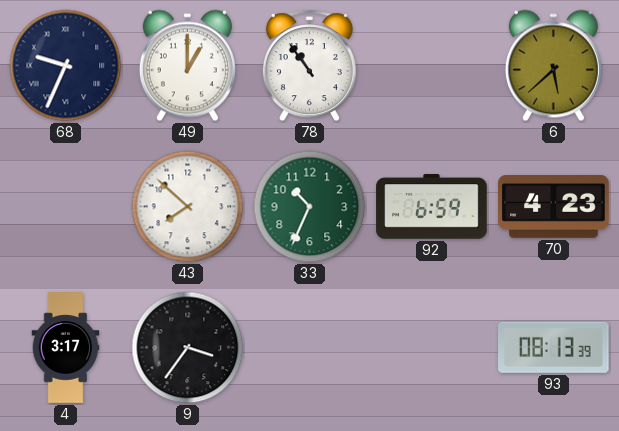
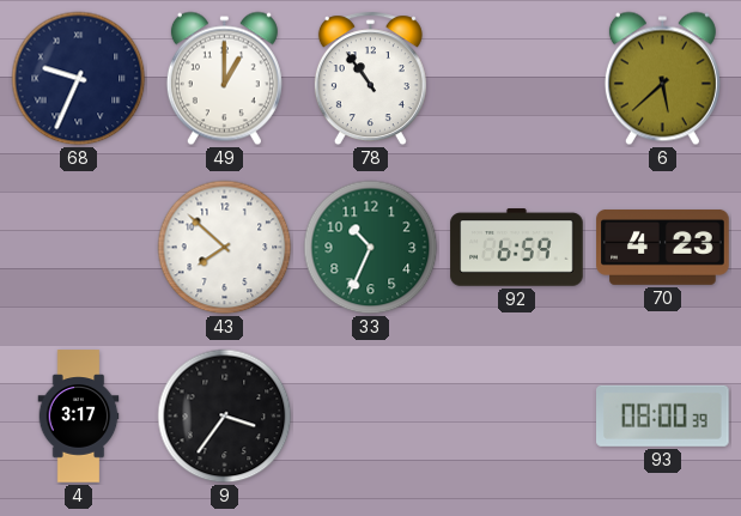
93: 08:13 -> 08:00
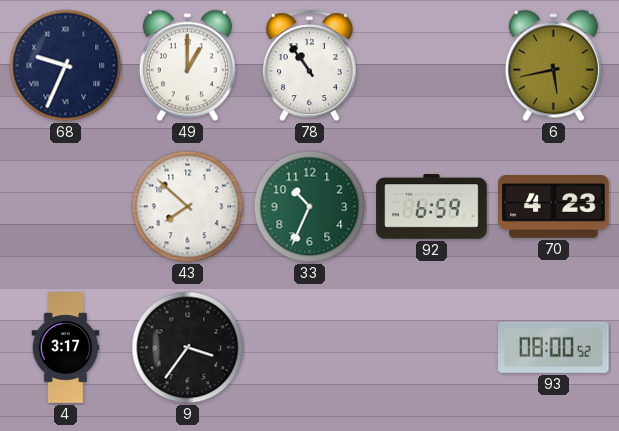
6: 5:38 -> 5:43
93: 08:00:39 -> 08:00:52
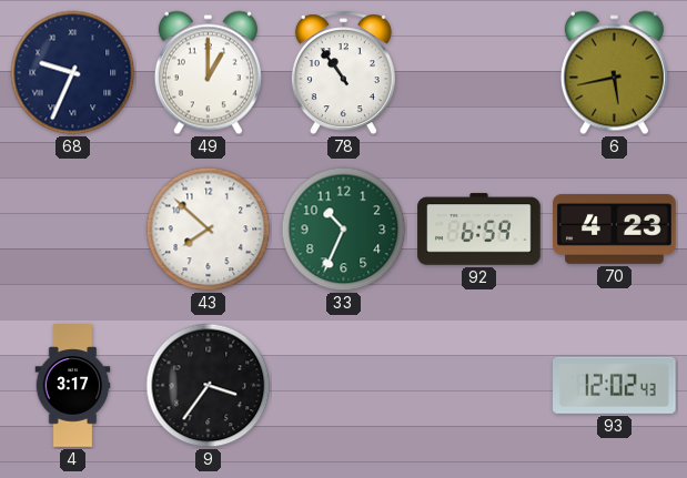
93: 08:00 -> 12:02
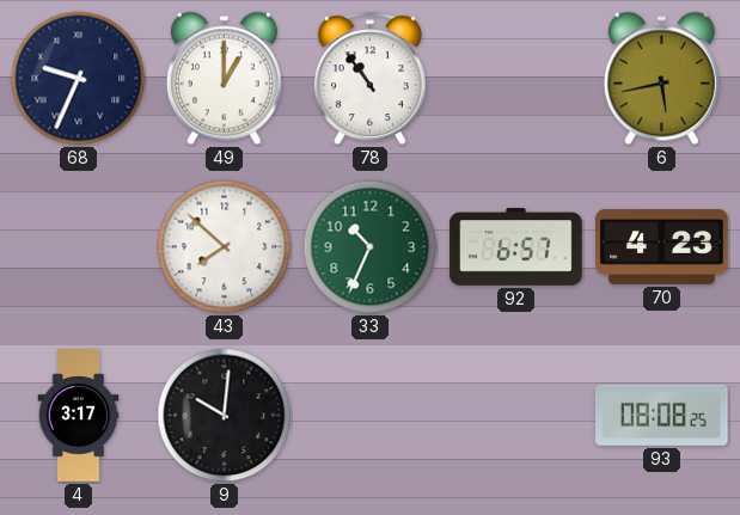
92: 6:59 -> 6:57
9: 3:36 -> 10:01
93: 12:02 -> 08:08
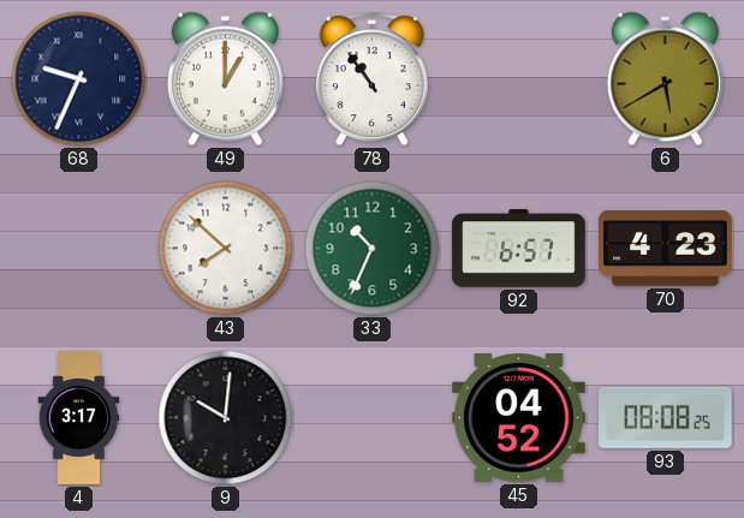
6: 5:43 -> 5:40
45: none -> 04:52
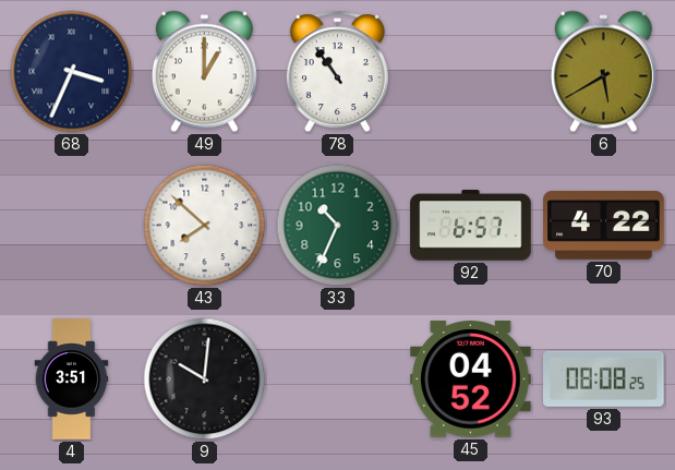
68: 9:34 -> 3:34
70: 4:23 -> 4:22
4: 3:17 -> 3:51
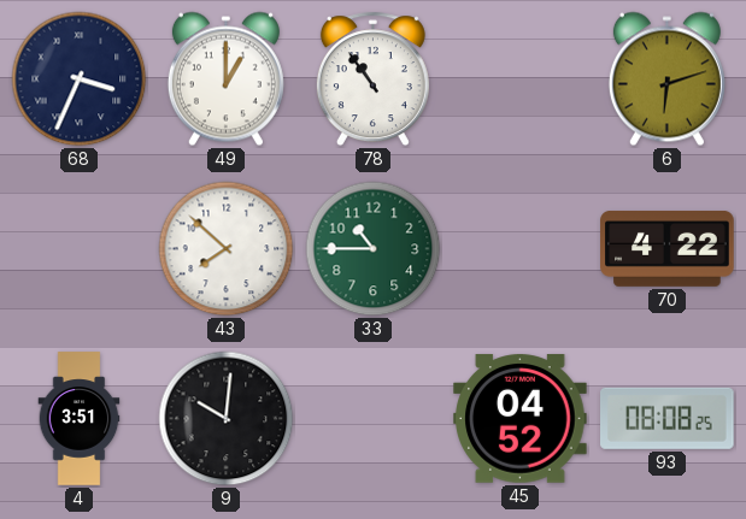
6: 5:40 -> 6:12
33: 10:34 -> 10:45
92: 6:57 -> none
